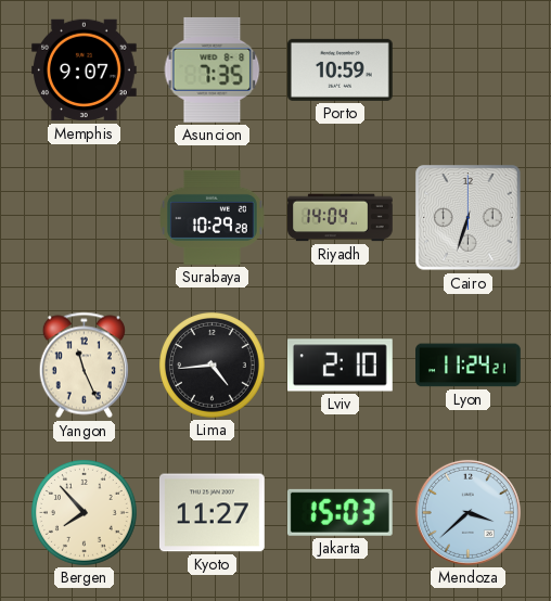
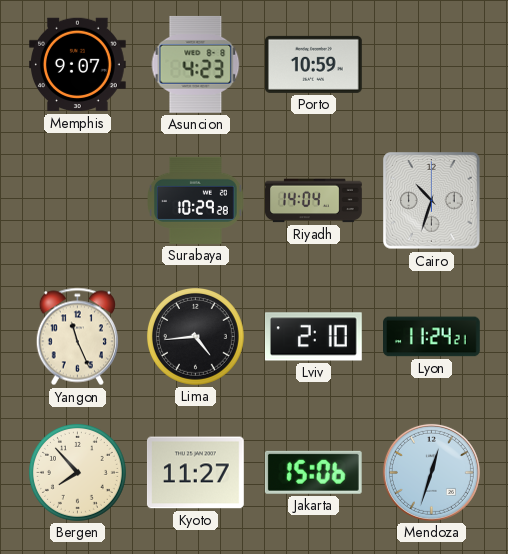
Asuncion: 7:35 -> 4:23
Cairo: 6:33 -> 10:33
Jakarta: 15:03 -> 15:06
Mendoza: 3:38 -> 12:33
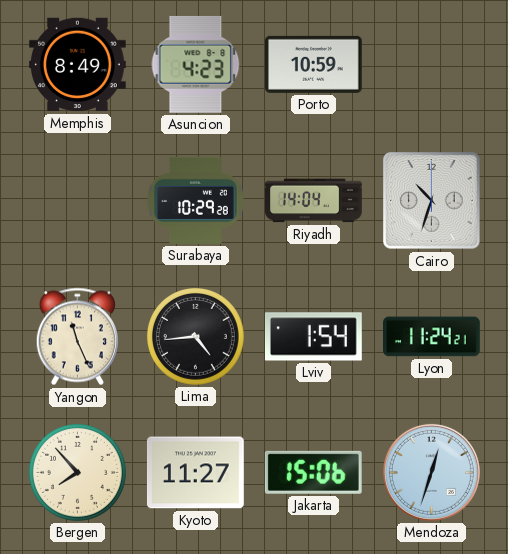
Memphis: 9:07 -> 8:49
Lviv: 2:10 -> 1:54
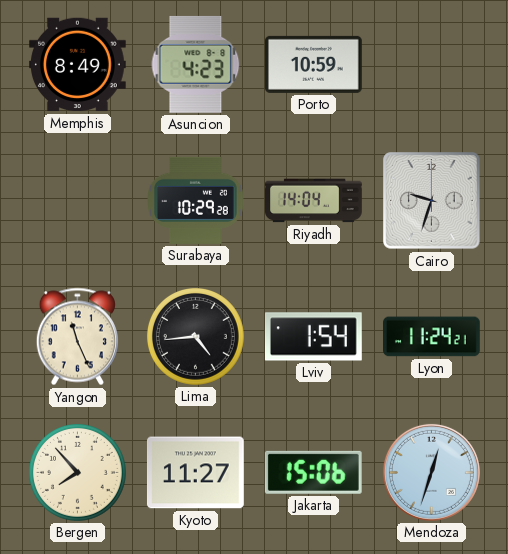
Cairo: 10:33 -> 9:33
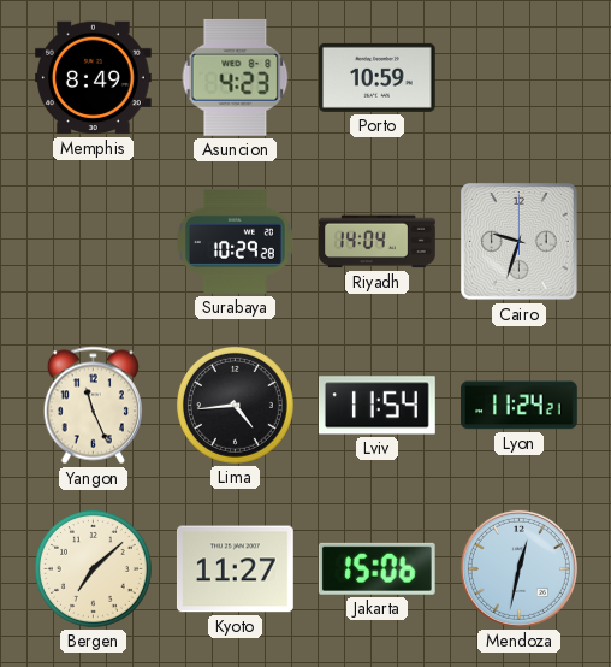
Lviv: 1:54 -> 11:54
Bergen: 7:53 -> 7:08
Mendoza: 12:33 -> 12:32
